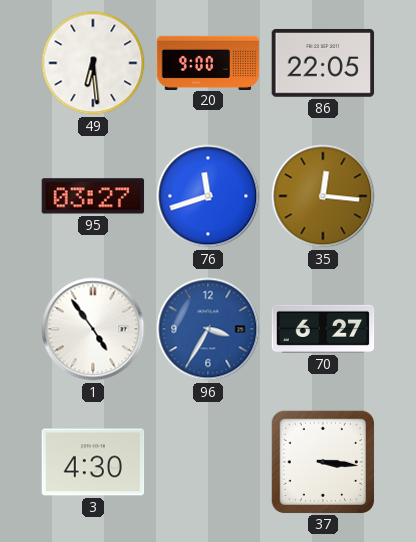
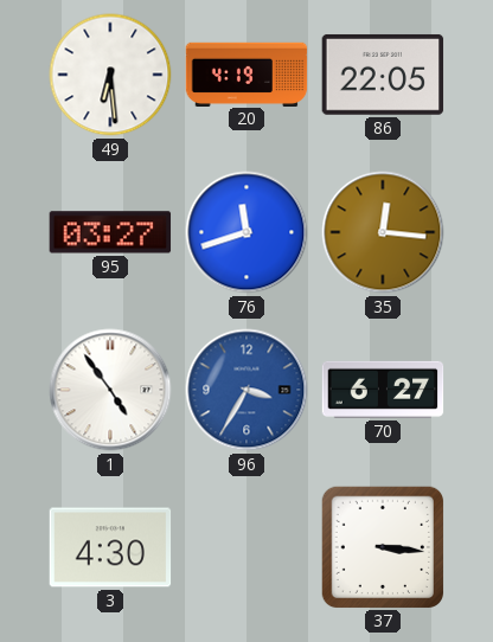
20: 9:00 -> 4:19
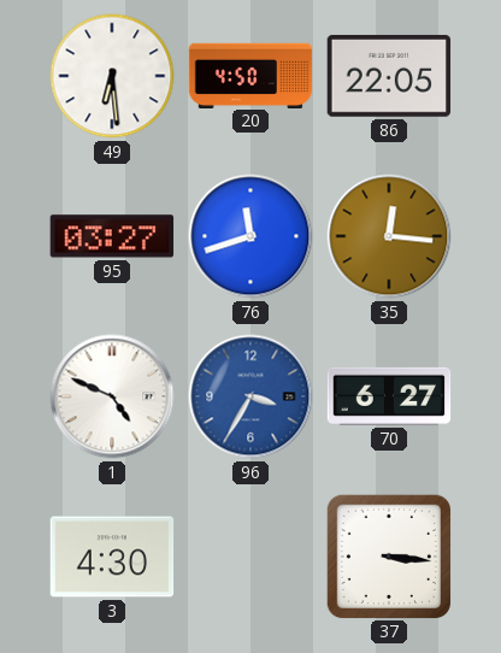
20: 4:19 -> 4:50
1: 4:54 -> 4:49
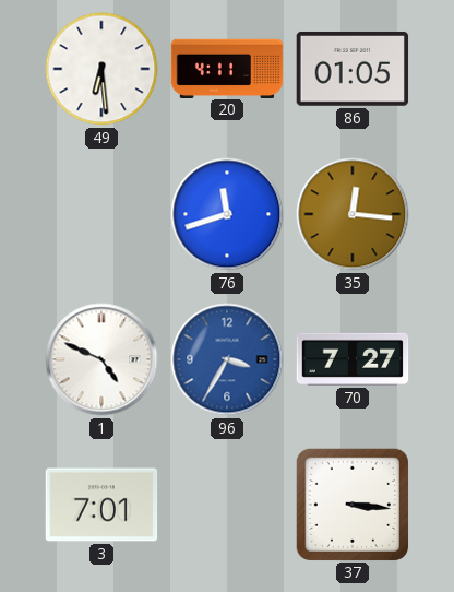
20: 4:50 -> 4:11
86: 22:05 -> 01:05
95: 03:27 -> none
70: 6:27 -> 7:27
3: 4:30 -> 7:01
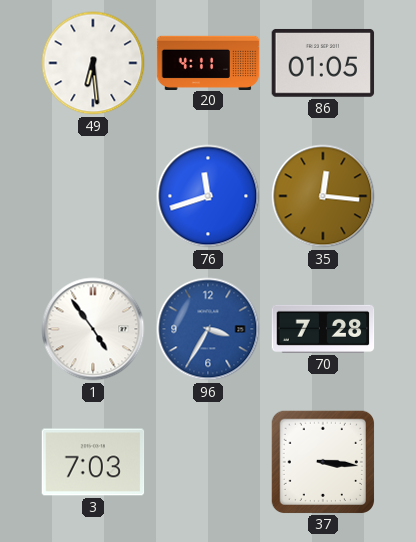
1: 4:49 -> 4:54
70: 7:27 -> 7:28
3: 7:01 -> 7:03
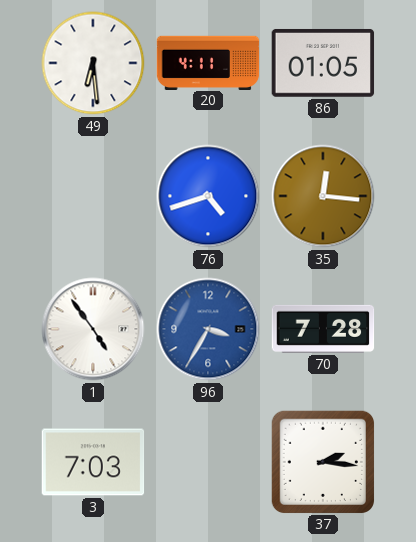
76: 11:42 -> 4:42
37: 3:16 -> 2:16
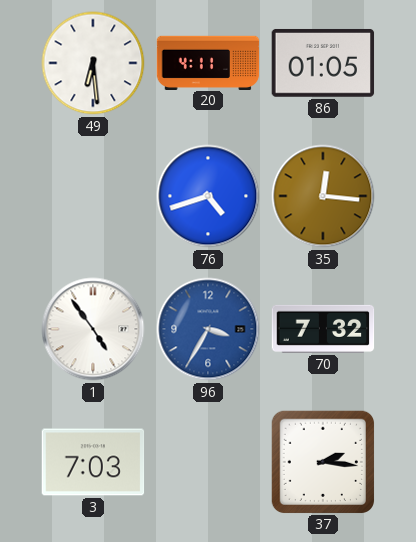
70: 7:28 -> 7:32
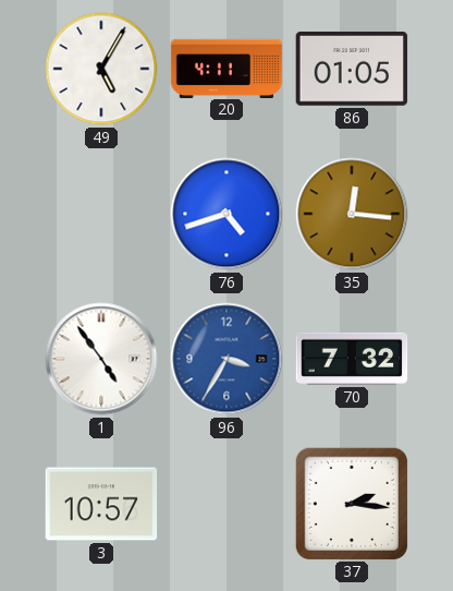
49: 6:29 -> 5:05
3: 7:03 -> 10:57
